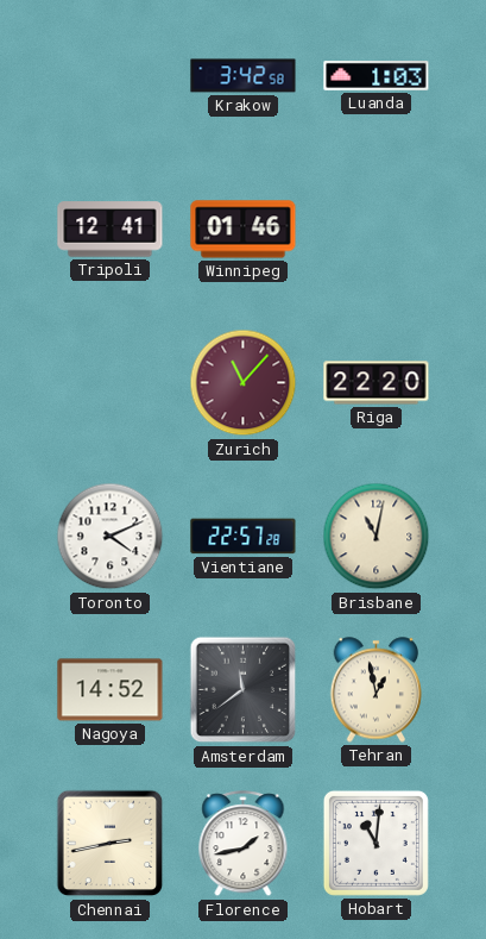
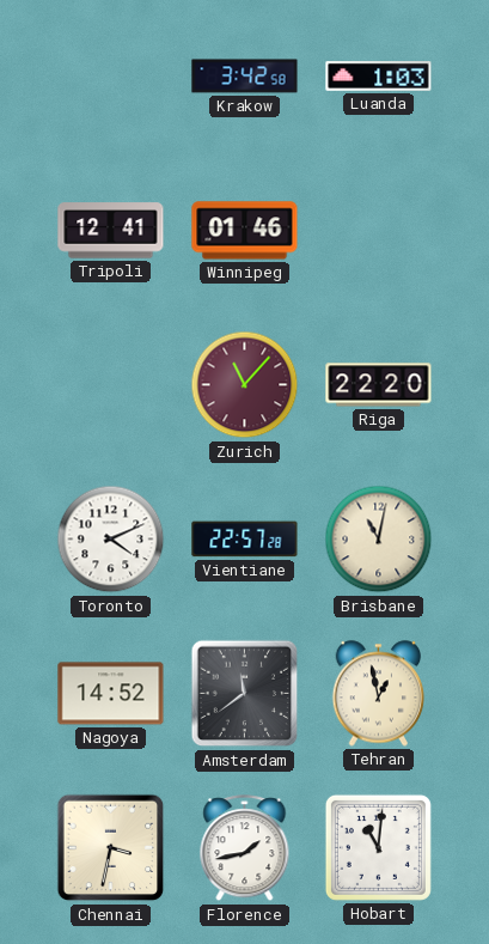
Chennai: 2:43 -> 3:32
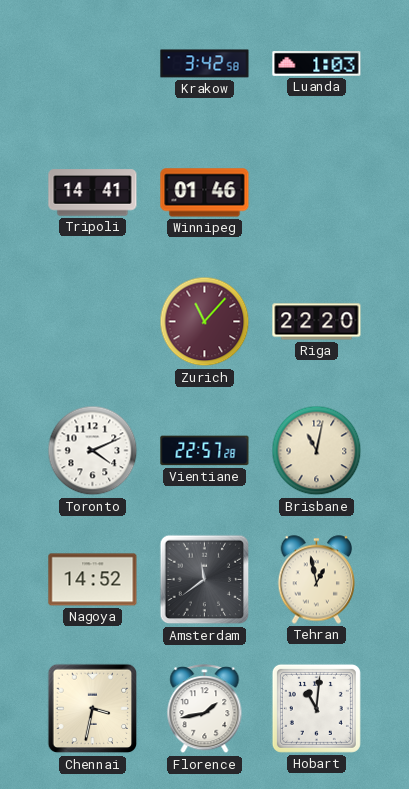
Tripoli: 12:41 -> 14:41
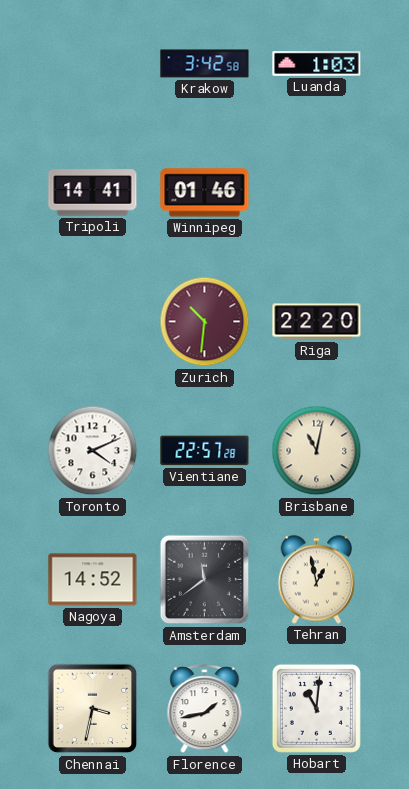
Zurich: 11:07 -> 10:31
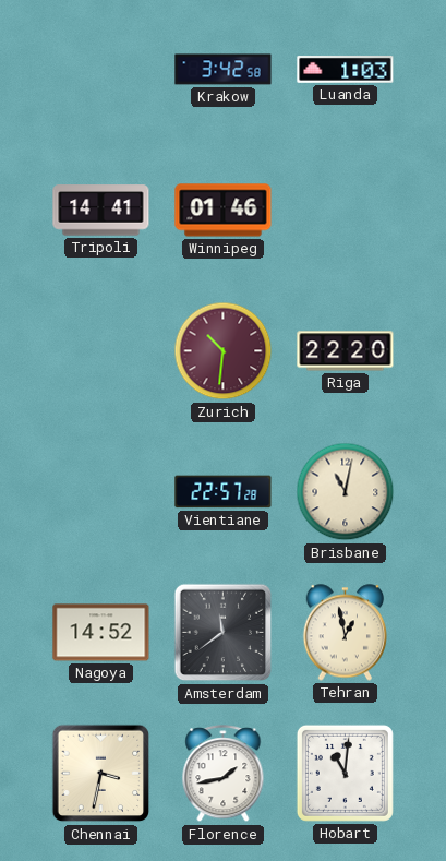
Toronto: 4:11 -> none
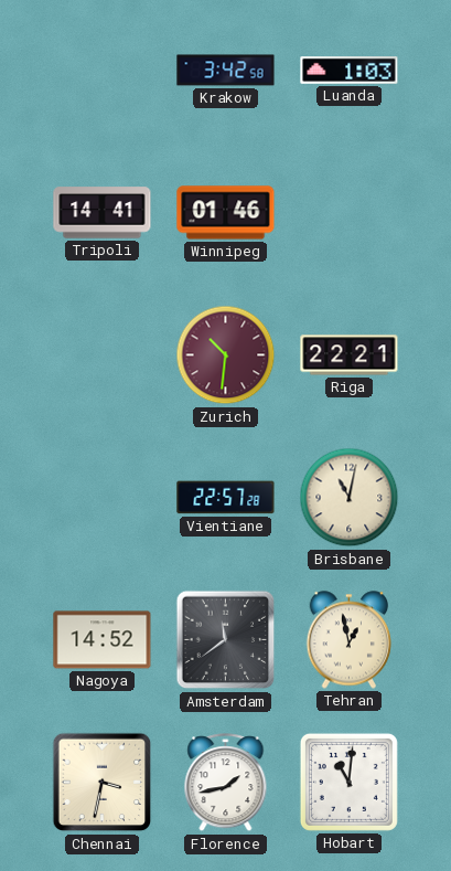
Riga: 22:20 -> 22:21
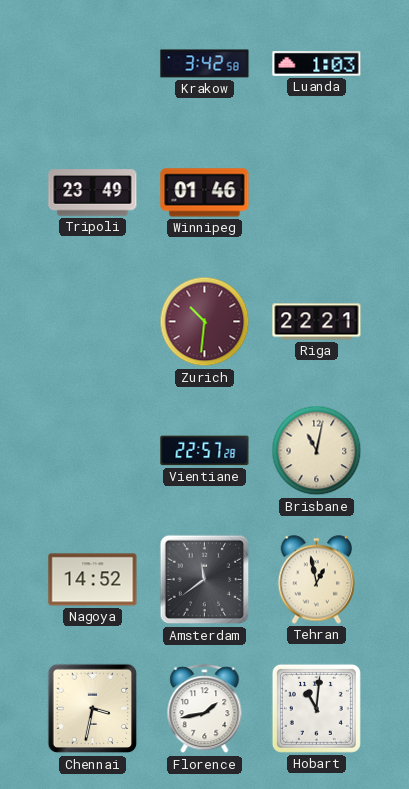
Tripoli: 14:41 -> 23:49
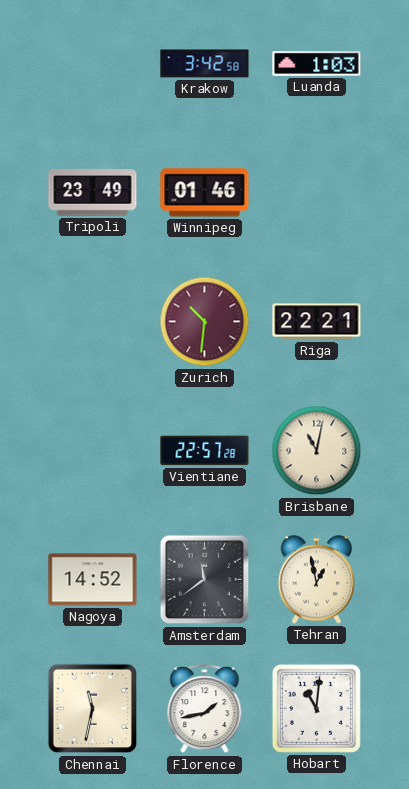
Chennai: 3:32 -> 11:32
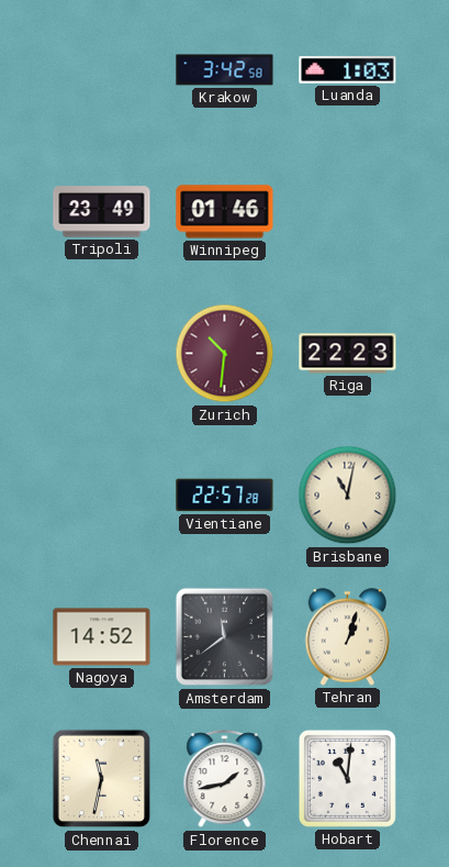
Riga: 22:21 -> 22:23
Tehran: 12:58 -> 1:03
